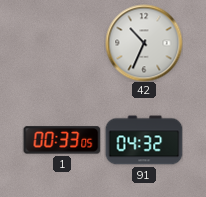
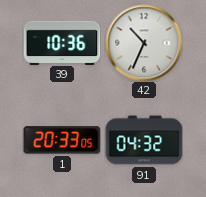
39: none -> 10:36
1: 00:33 -> 20:33
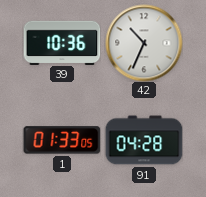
1: 20:33 -> 01:33
91: 04:32 -> 04:28
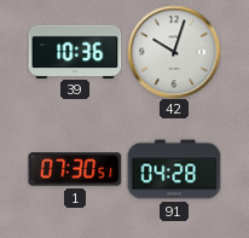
42: 10:34 -> 10:03
1: 01:33 -> 07:30
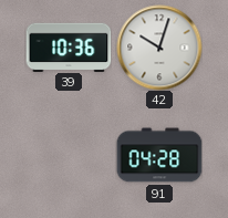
1: 07:30 -> none
